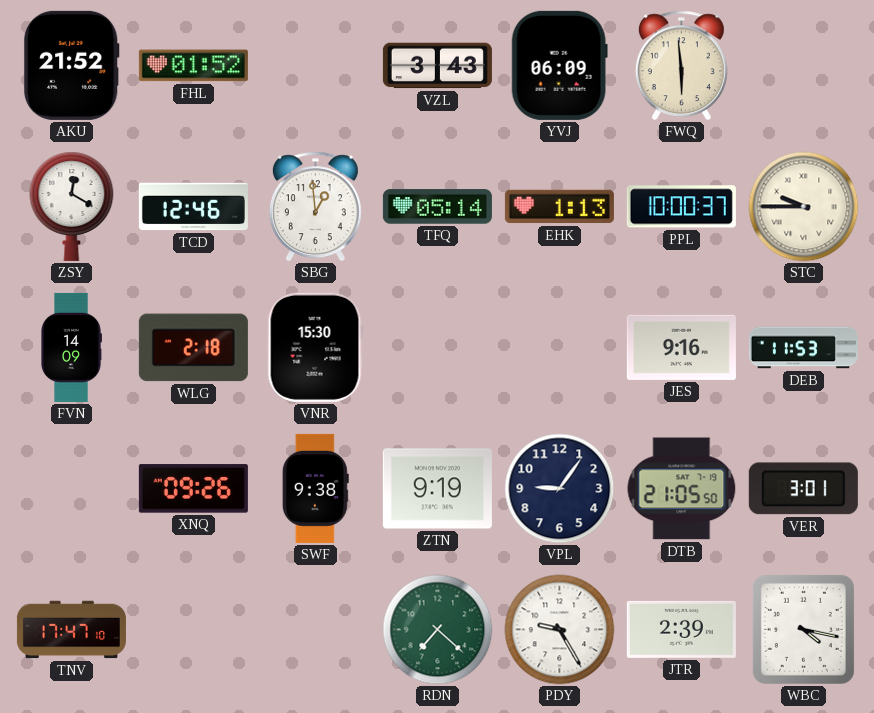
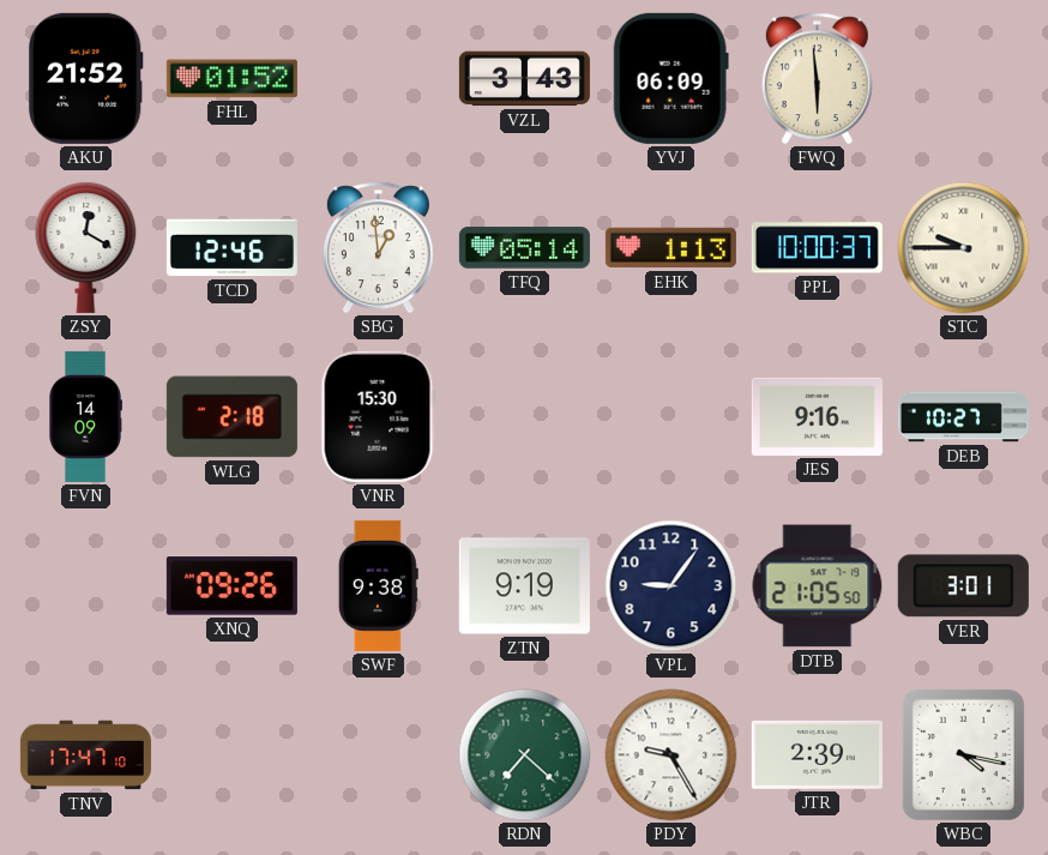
DEB: 11:53 -> 10:27
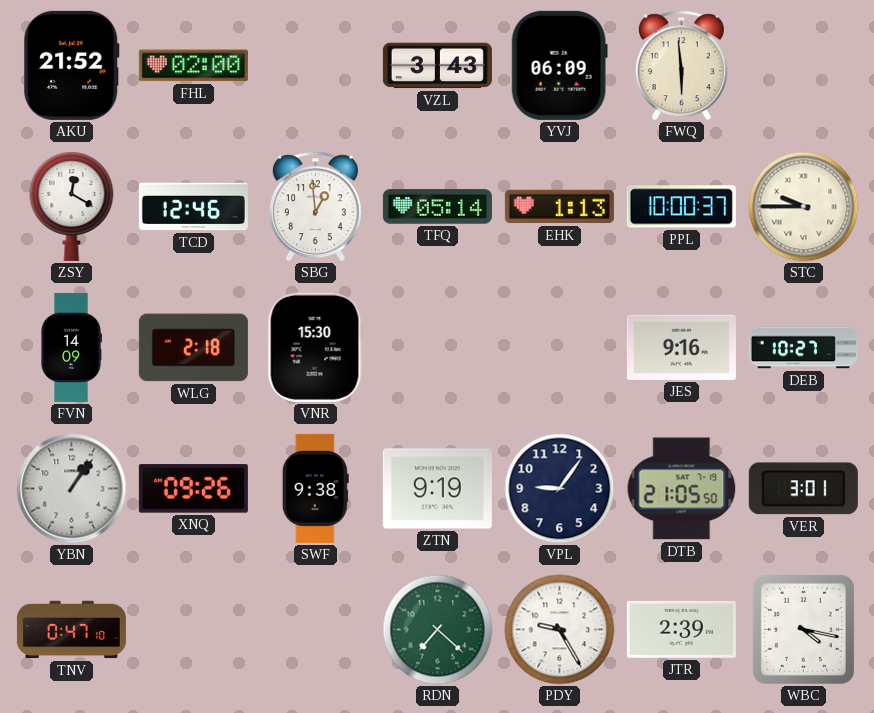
FHL: 01:52 -> 02:00
YBN: none -> 1:06
TNV: 17:47 -> 0:47
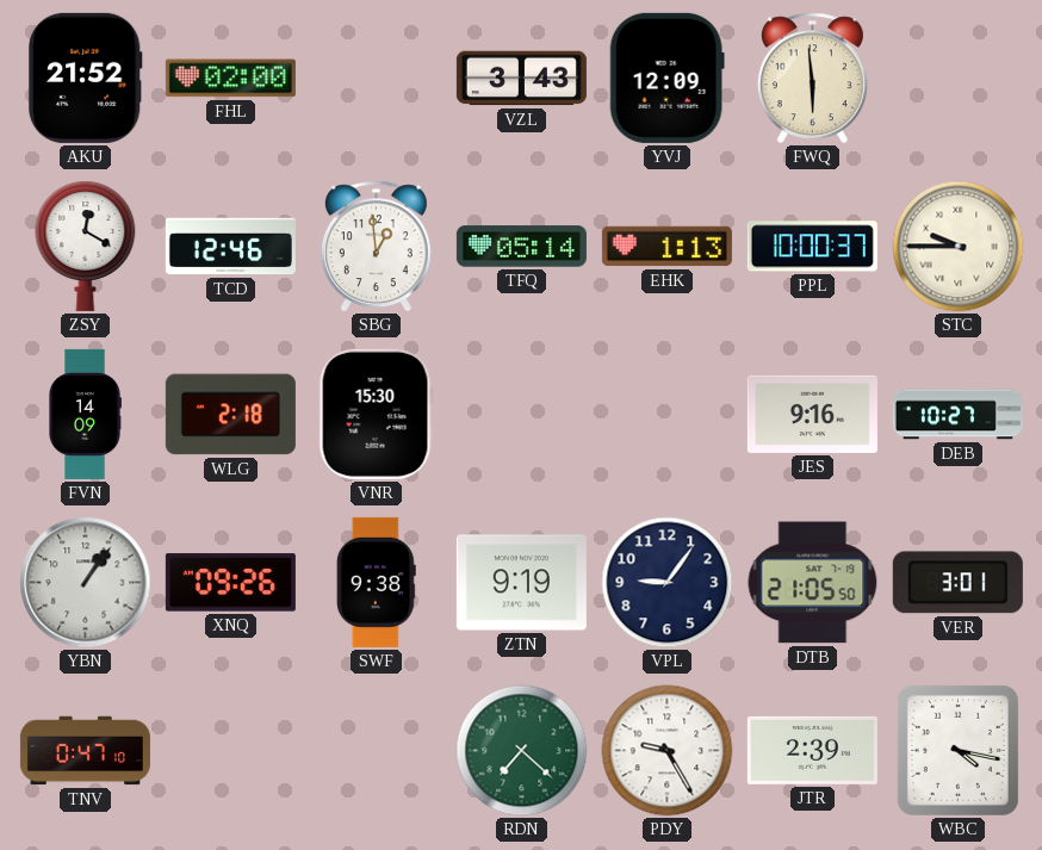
YVJ: 06:09 -> 12:09
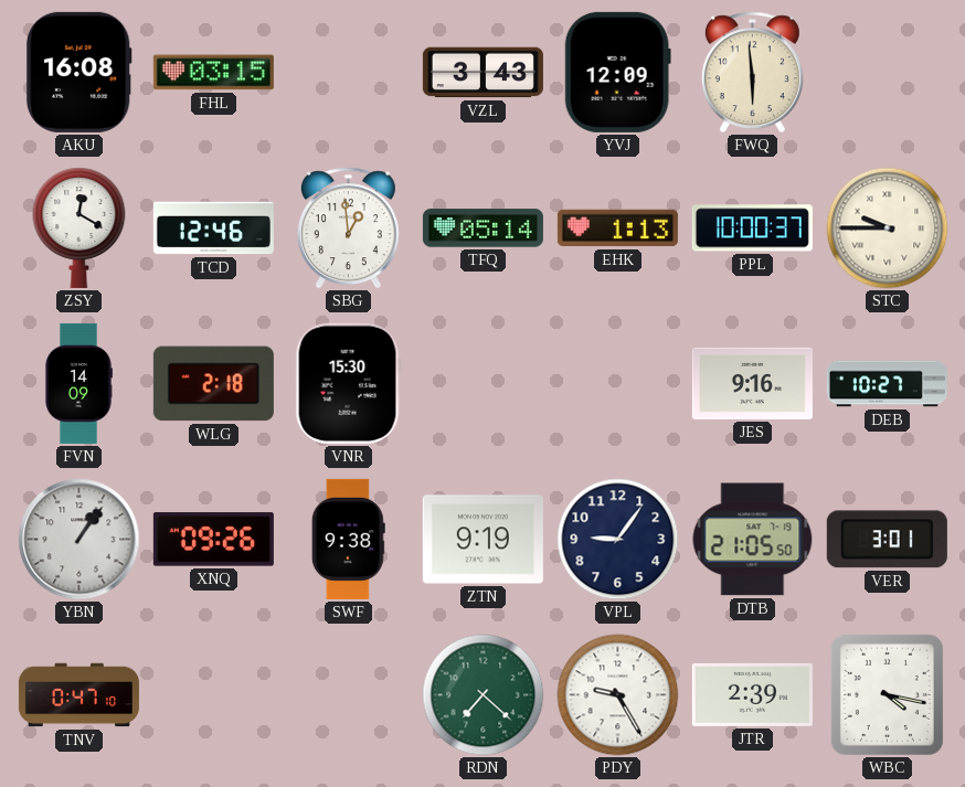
AKU: 21:52 -> 16:08
FHL: 02:00 -> 03:15
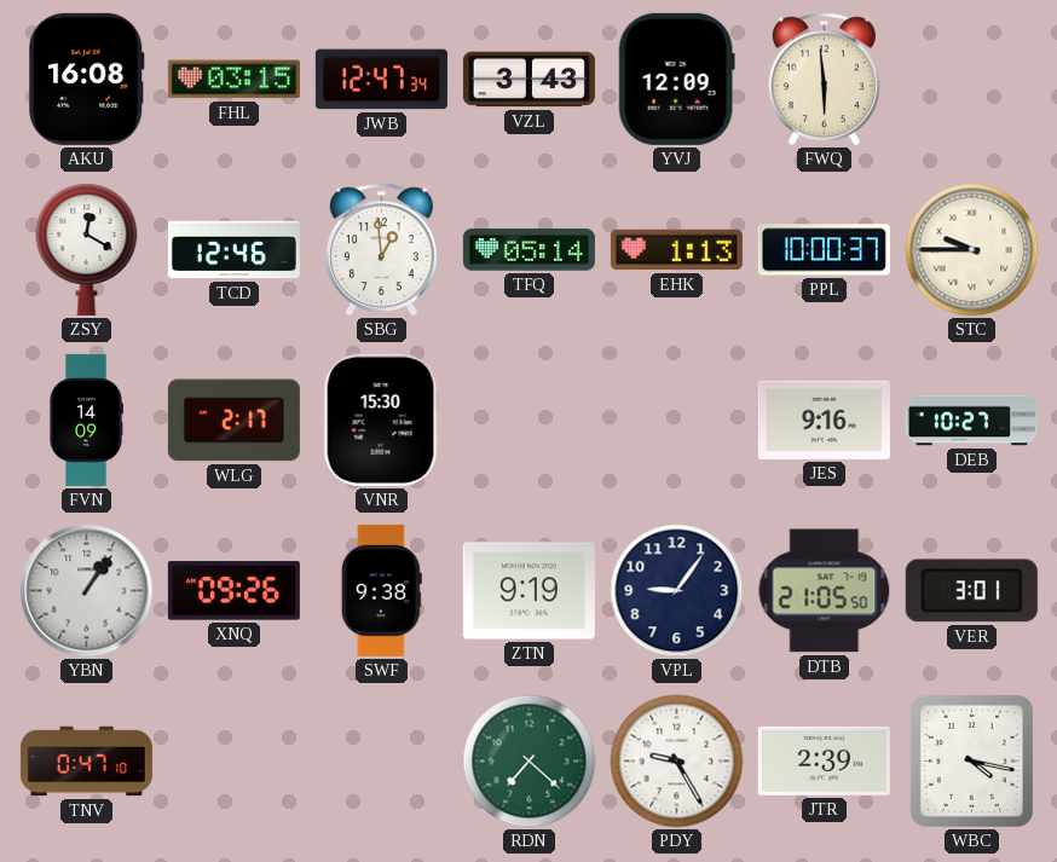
JWB: none -> 12:47
WLG: 2:18 -> 2:17
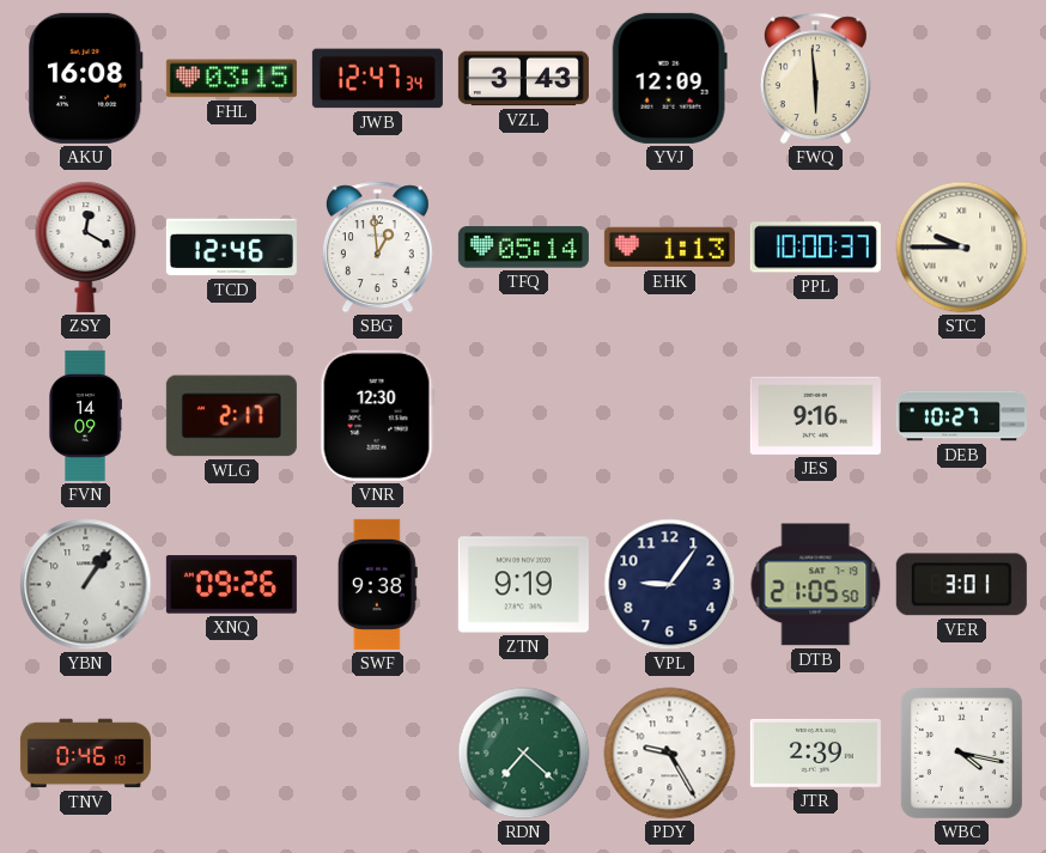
VNR: 15:30 -> 12:30
TNV: 0:47 -> 0:46
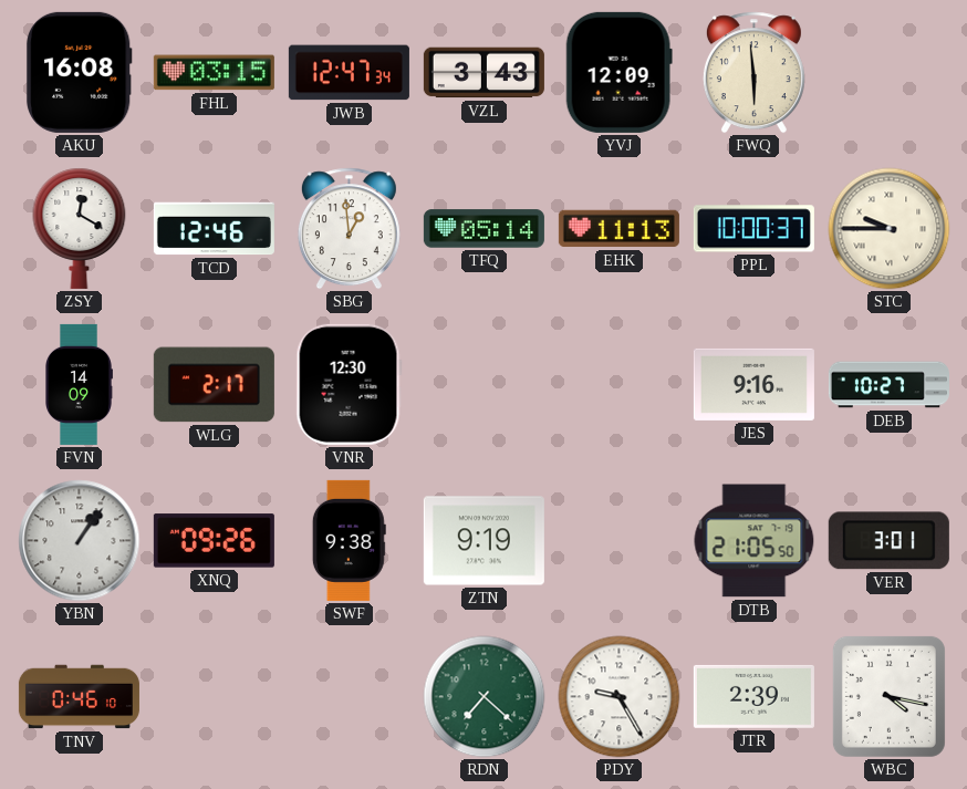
EHK: 1:13 -> 11:13
VPL: 9:06 -> none
